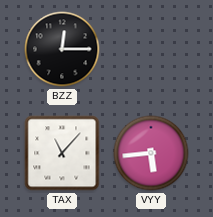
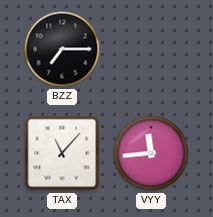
BZZ: 12:15 -> 7:15
VYY: 5:44 -> 11:44
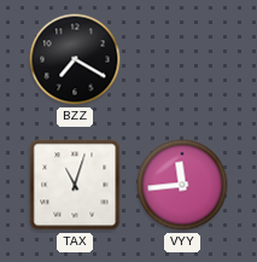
BZZ: 7:15 -> 7:20
TAX: 11:07 -> 11:03
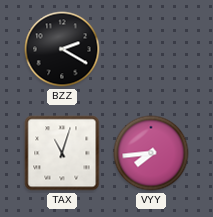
BZZ: 7:20 -> 2:20
VYY: 11:44 -> 7:44
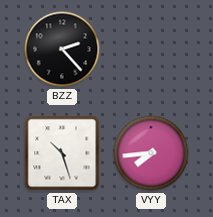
BZZ: 2:20 -> 2:23
TAX: 11:03 -> 10:27
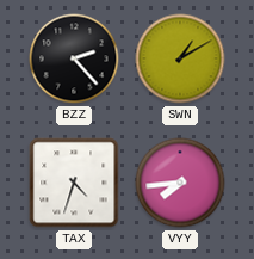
SWN: none -> 1:10
TAX: 10:27 -> 4:33
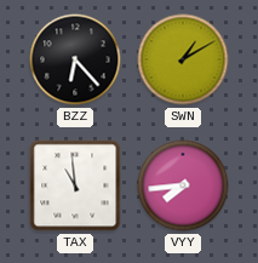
BZZ: 2:23 -> 6:23
TAX: 4:33 -> 10:59
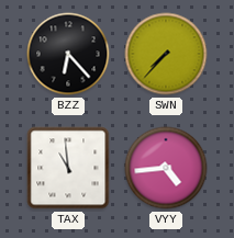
SWN: 1:10 -> 7:37
VYY: 7:44 -> 4:44
